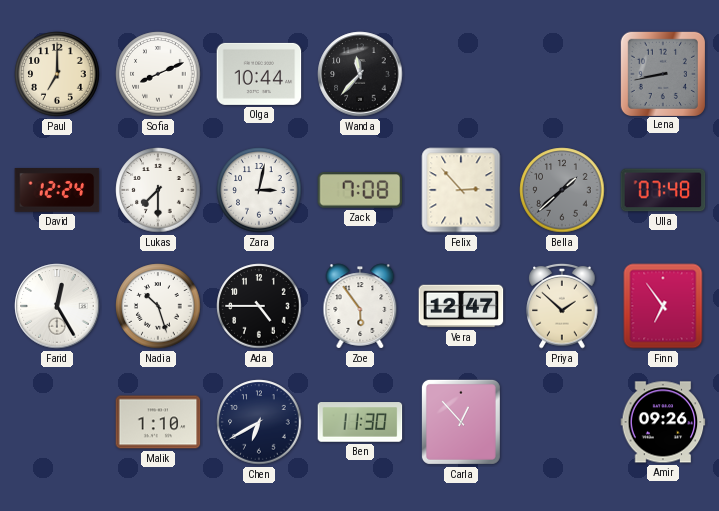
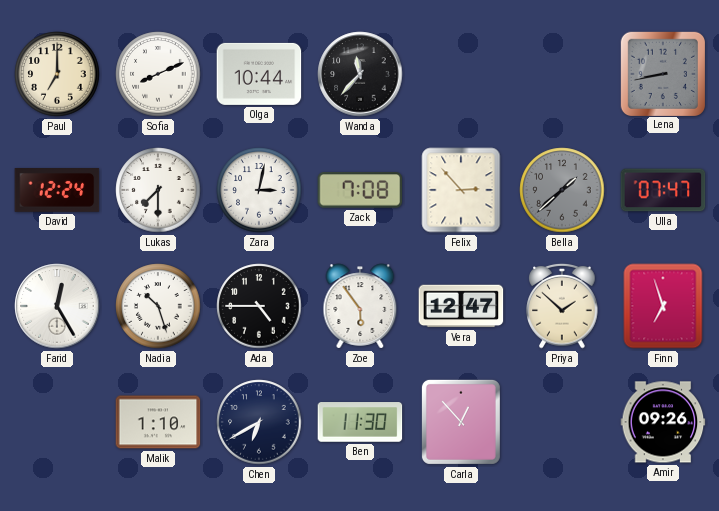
Ulla: 07:48 -> 07:47
Finn: 6:54 -> 6:57
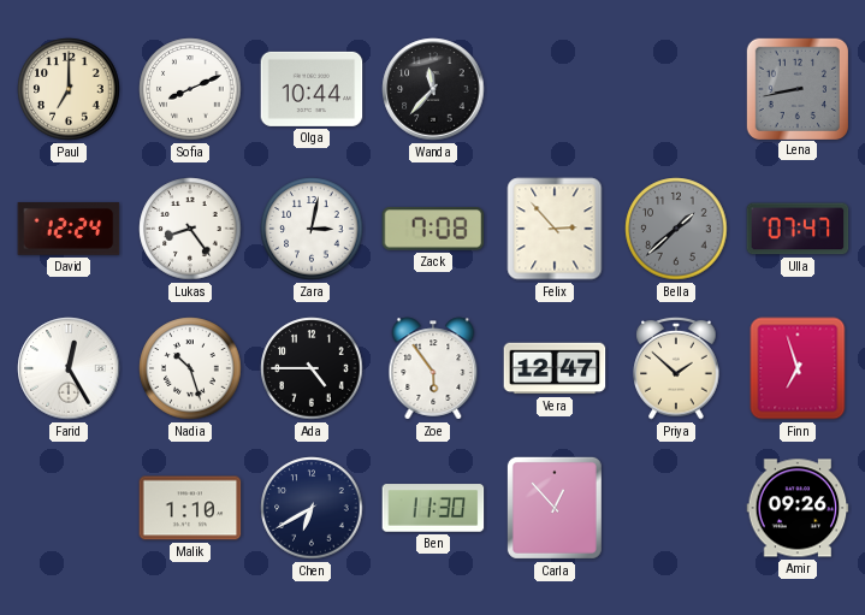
Lukas: 7:30 -> 8:24
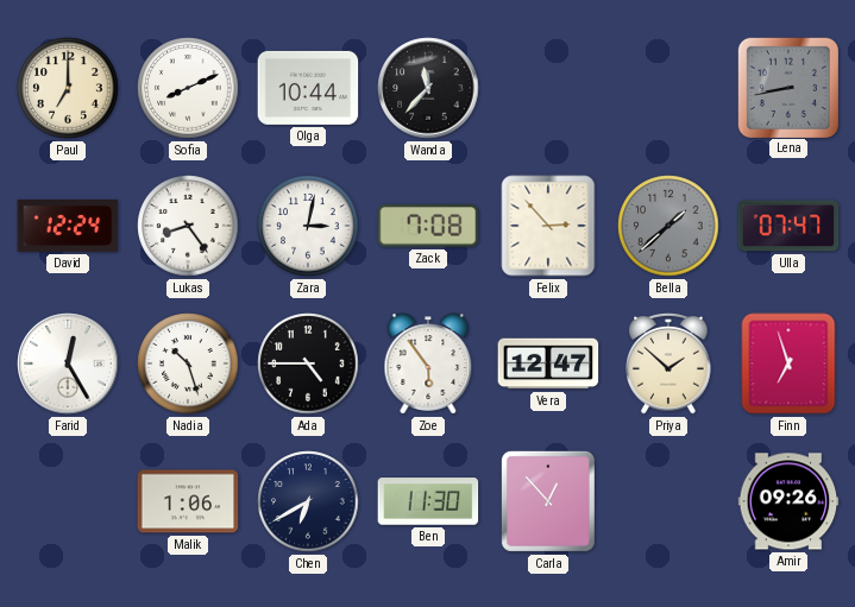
Malik: 1:10 -> 1:06
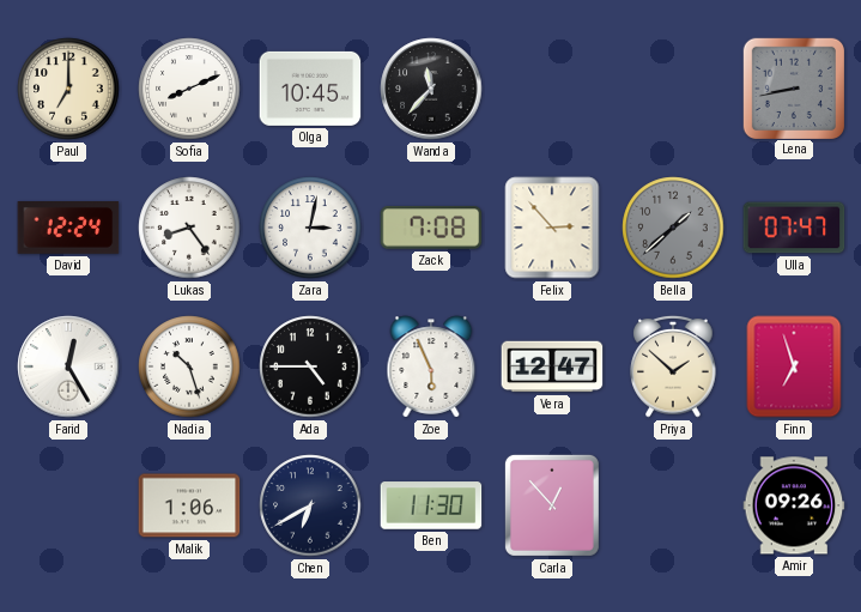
Olga: 10:44 -> 10:45
Zoe: 5:54 -> 5:56
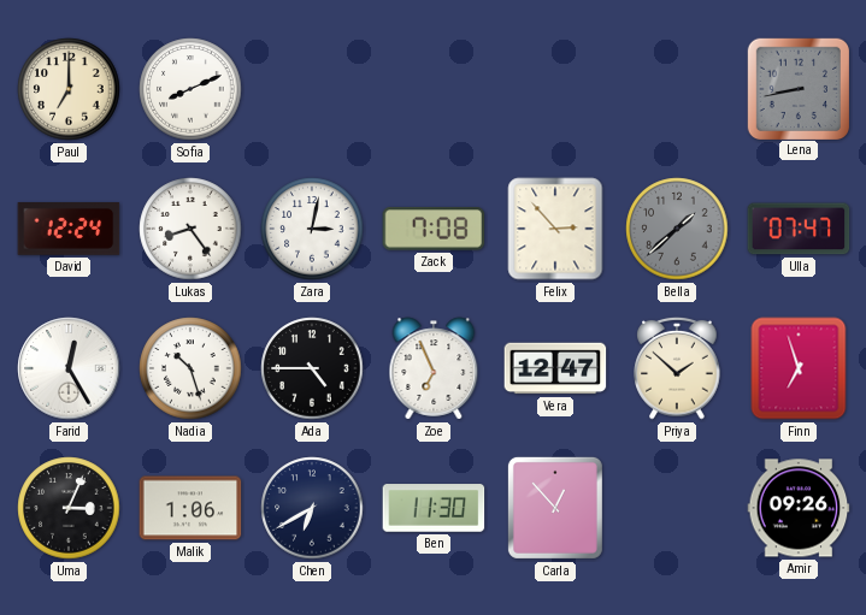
Olga: 10:45 -> none
Wanda: 11:37 -> none
Zoe: 5:56 -> 6:56
Uma: none -> 3:04
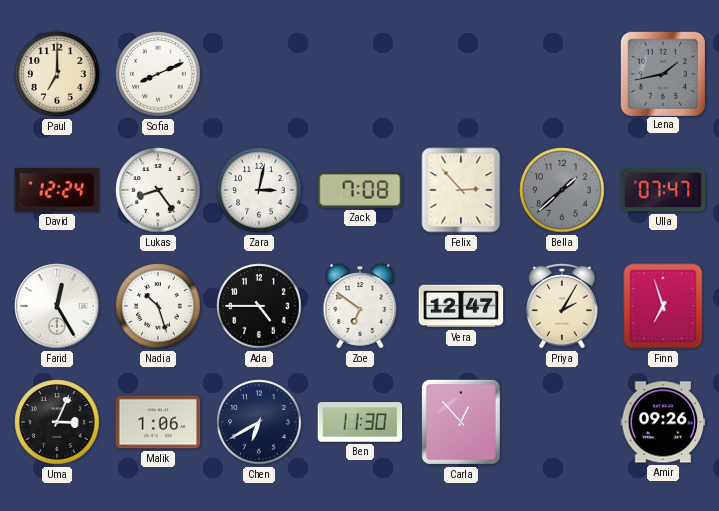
Lena: 8:43 -> 1:43
Zoe: 6:56 -> 6:51
Priya: 1:52 -> 2:05
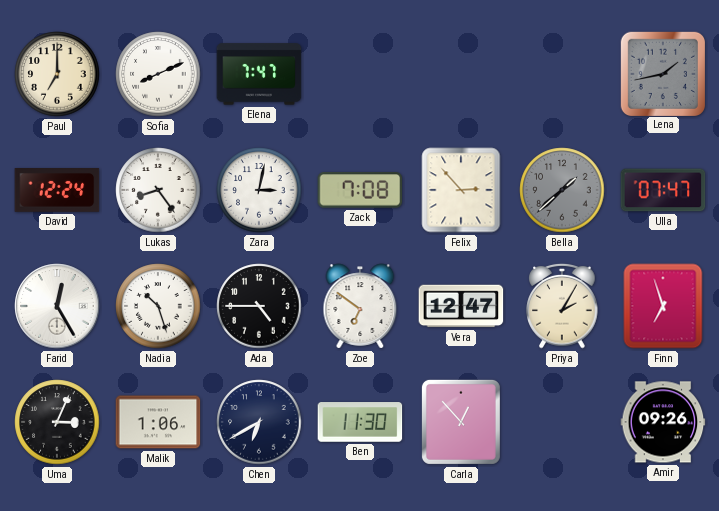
Elena: none -> 7:47
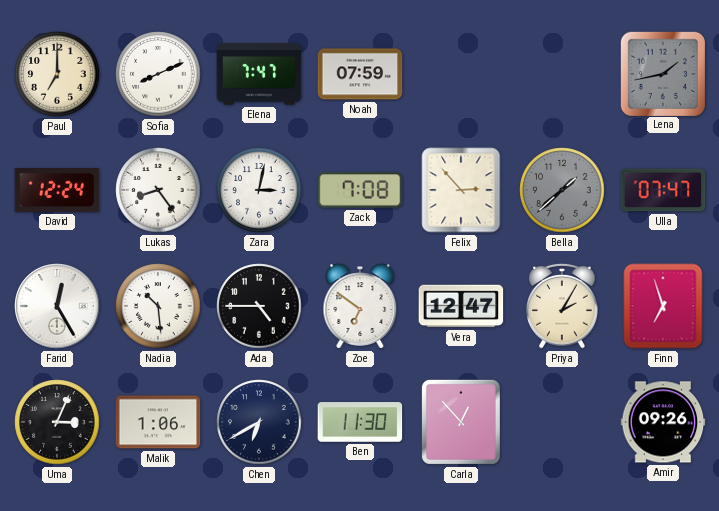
Noah: none -> 07:59
Nadia: 10:27 -> 10:29
